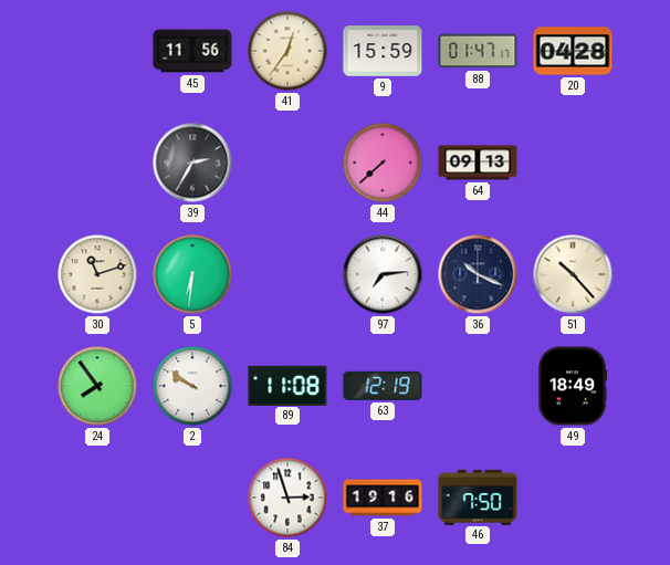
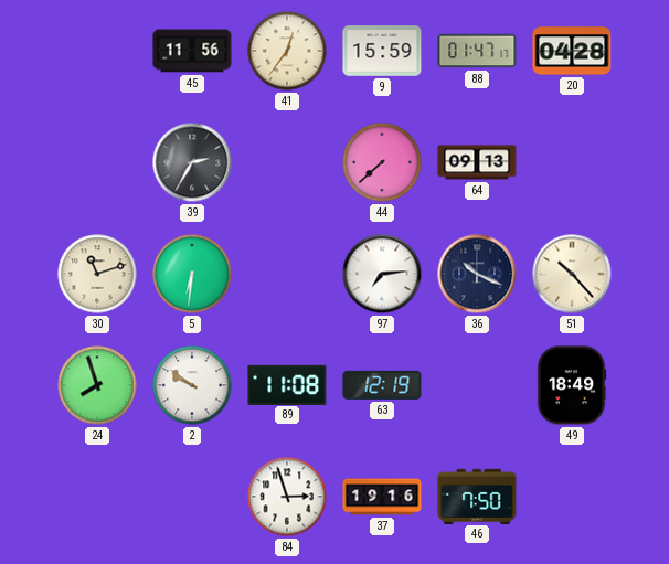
24: 7:54 -> 7:57
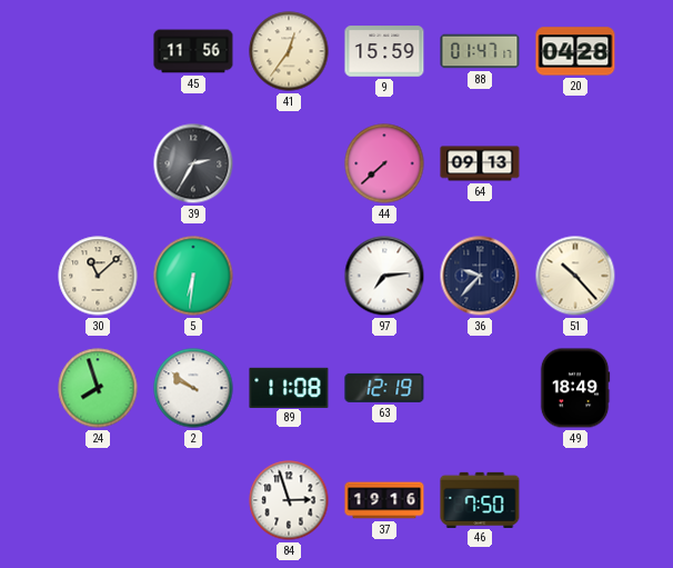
30: 11:12 -> 11:08
36: 10:19 -> 9:37
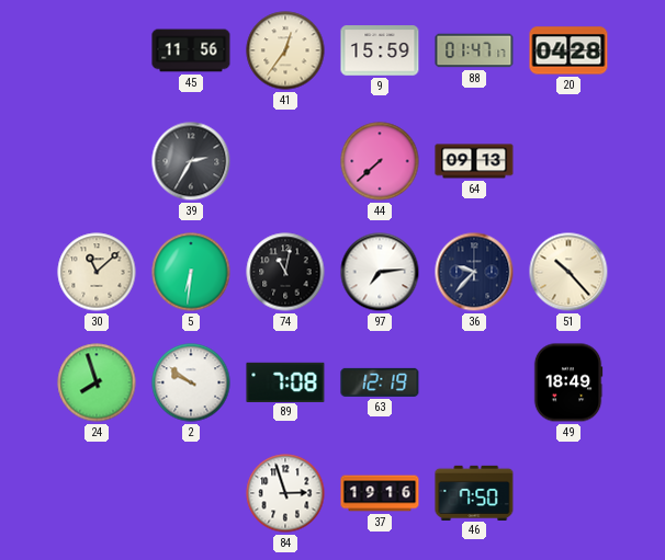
74: none -> 11:02
89: 11:08 -> 7:08
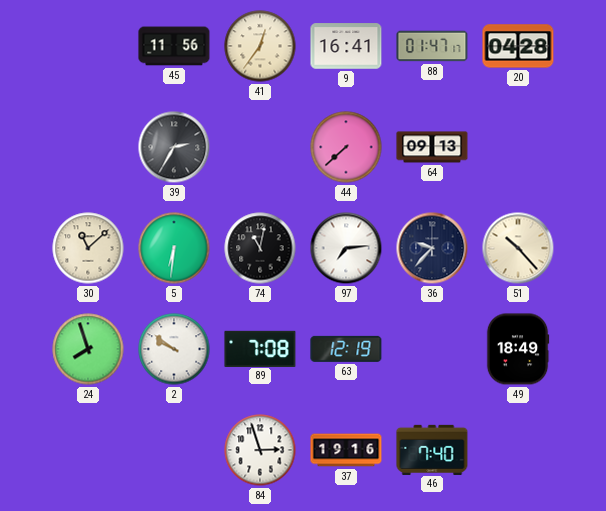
9: 15:59 -> 16:41
46: 7:50 -> 7:40
